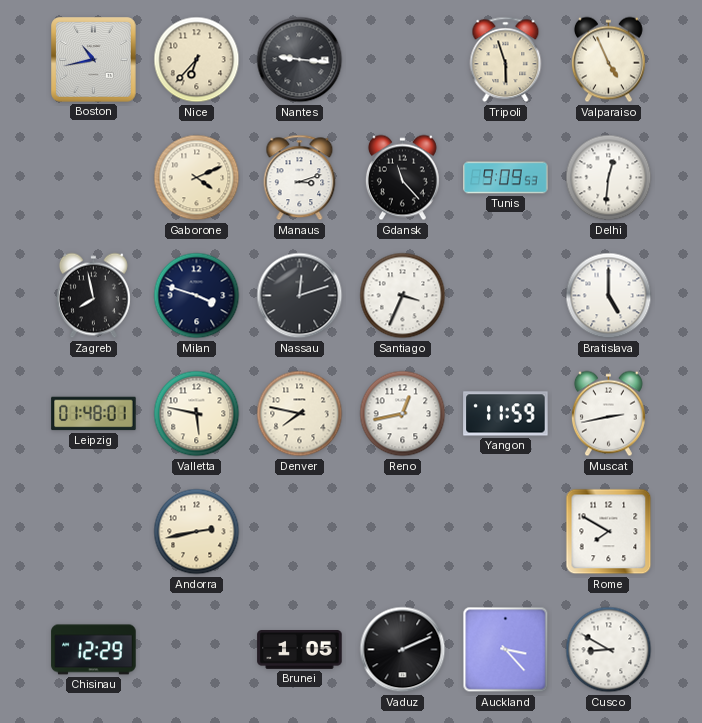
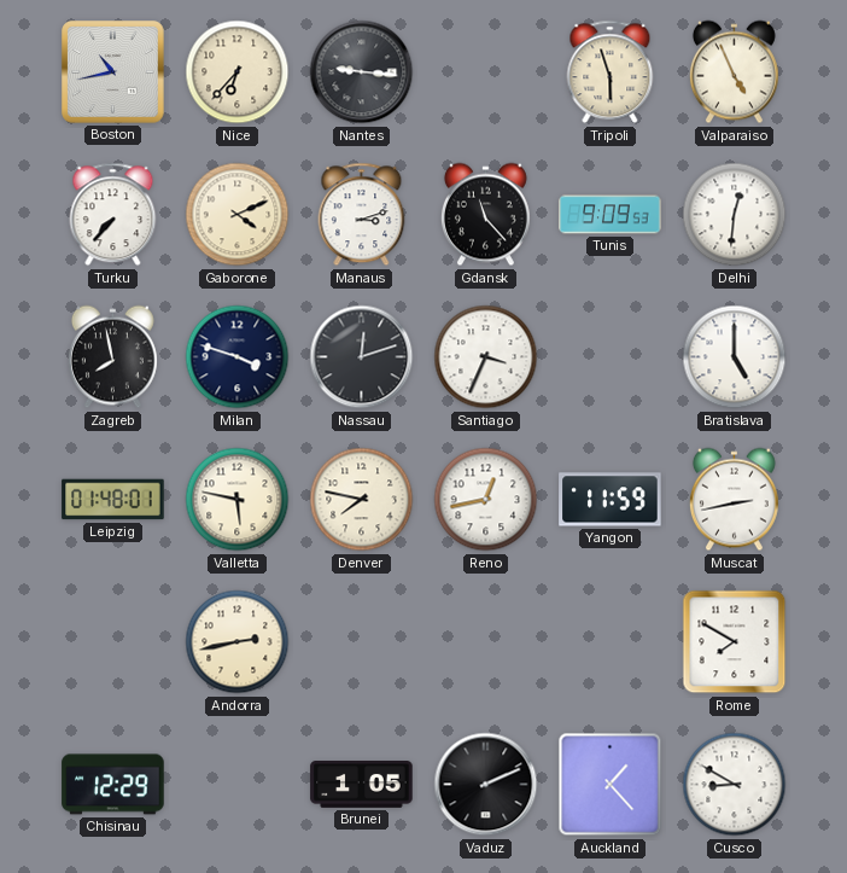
Turku: none -> 7:37
Auckland: 3:23 -> 1:23
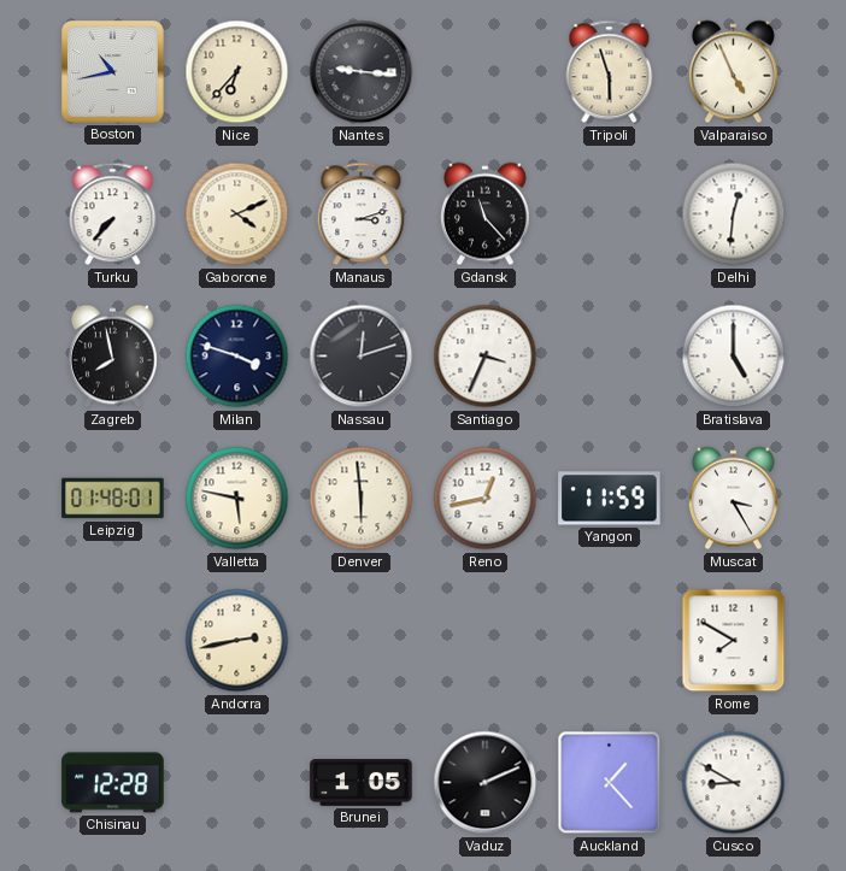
Tunis: 9:09 -> none
Denver: 7:47 -> 5:59
Muscat: 2:43 -> 3:25
Chisinau: 12:29 -> 12:28
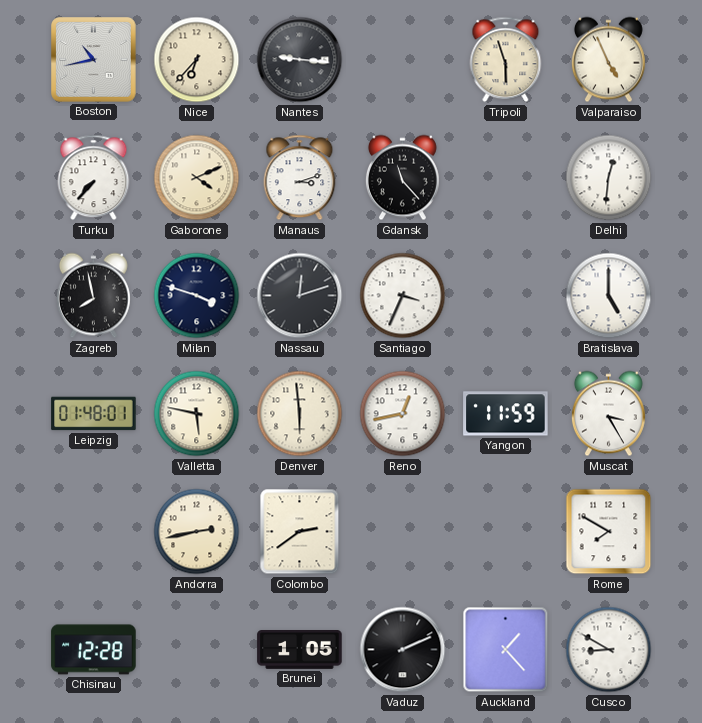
Colombo: none -> 2:39
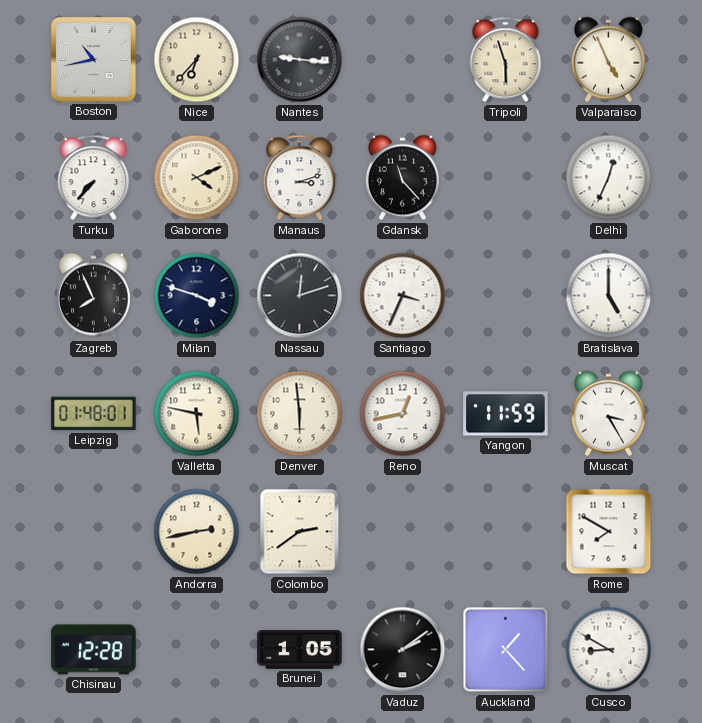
Delhi: 12:31 -> 12:34
Zagreb: 7:58 -> 7:56
Vaduz: 2:11 -> 2:09
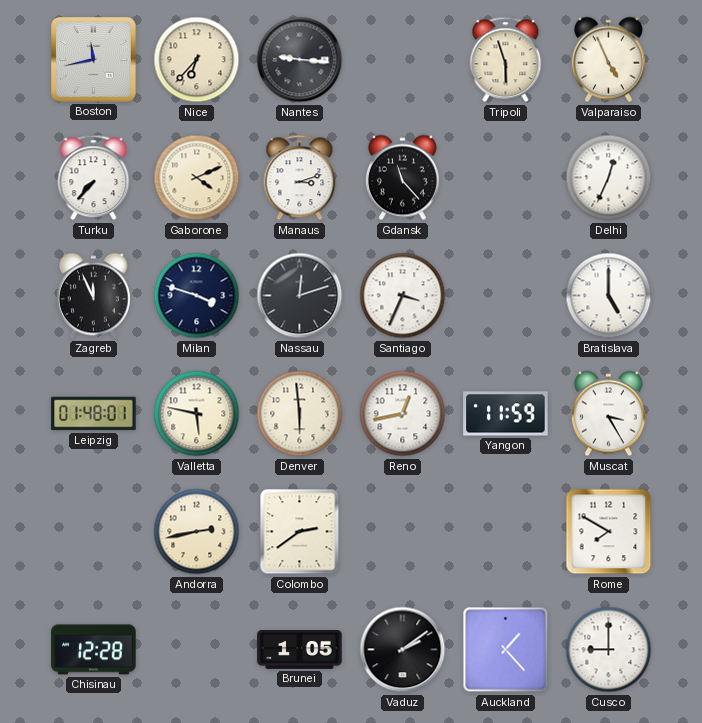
Boston: 10:43 -> 11:43
Zagreb: 7:56 -> 11:56
Cusco: 8:50 -> 9:00
